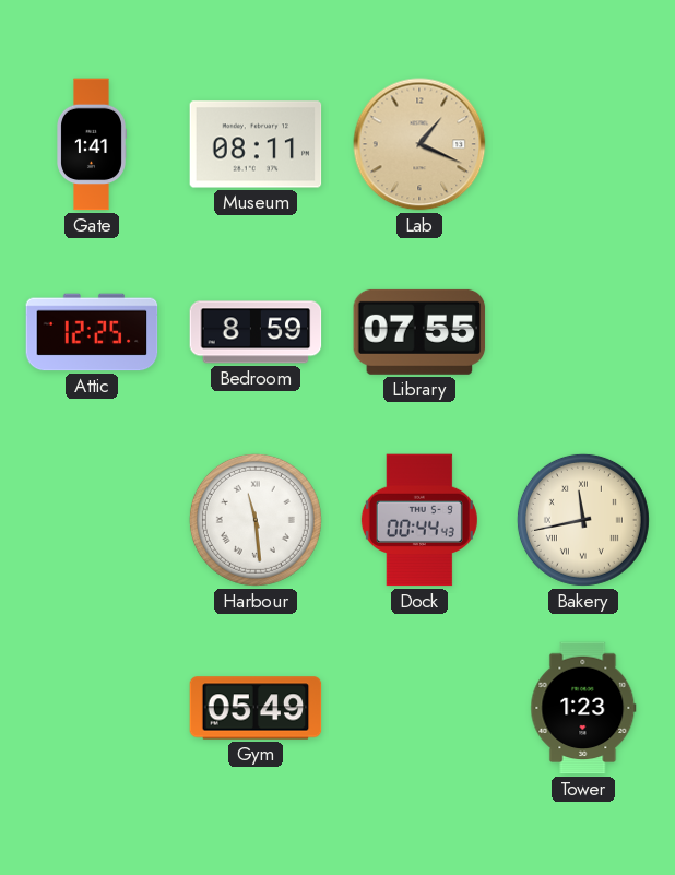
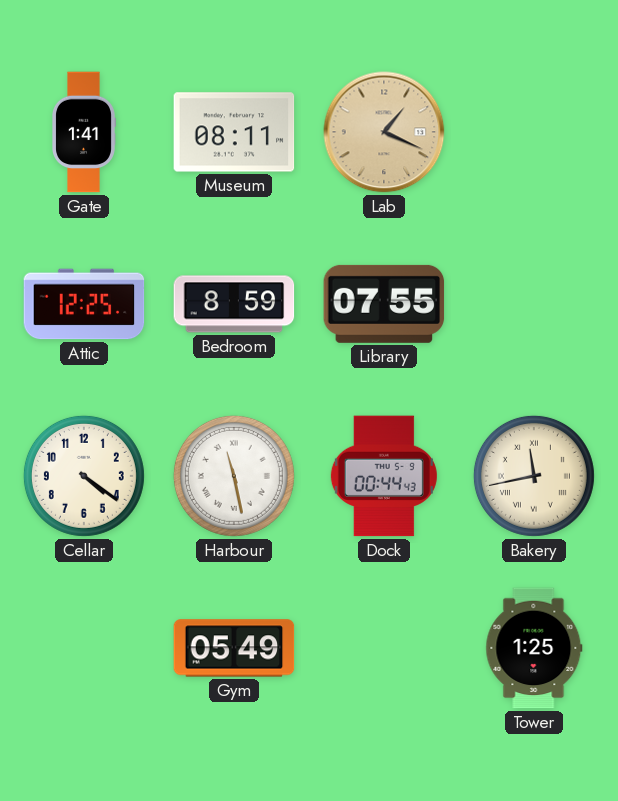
Cellar: none -> 4:21
Harbour: 11:29 -> 11:28
Tower: 1:23 -> 1:25
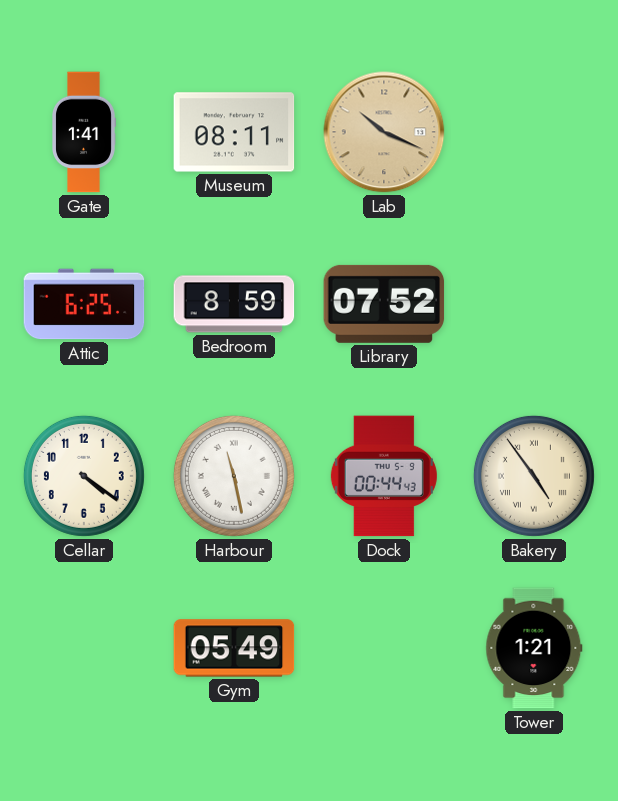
Lab: 1:19 -> 10:19
Attic: 12:25 -> 6:25
Library: 07:55 -> 07:52
Bakery: 11:43 -> 4:54
Tower: 1:25 -> 1:21
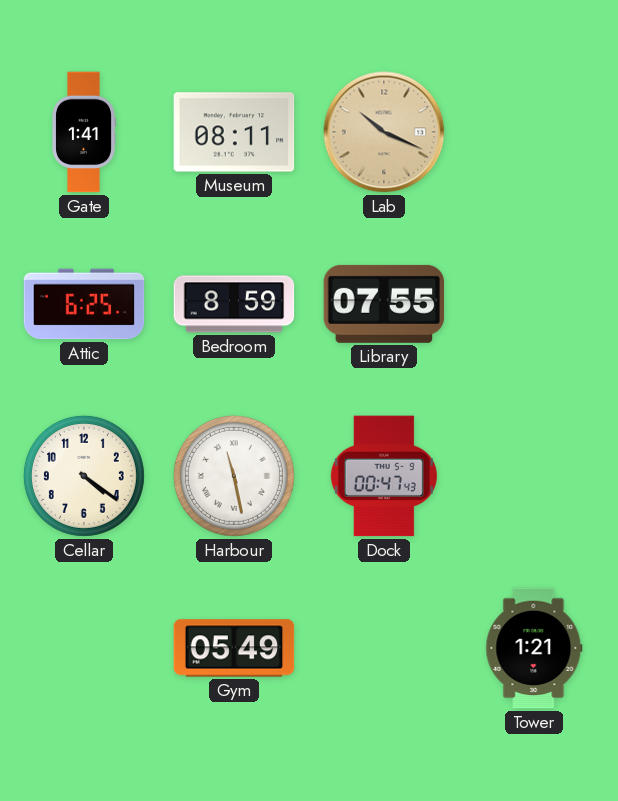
Library: 07:52 -> 07:55
Dock: 00:44 -> 00:47
Bakery: 4:54 -> none
